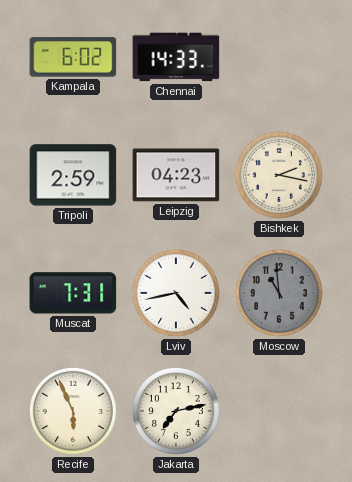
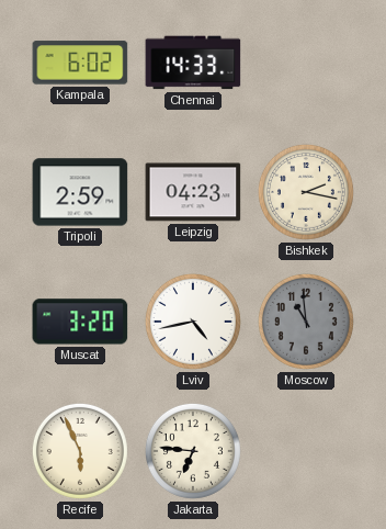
Muscat: 7:31 -> 3:20
Jakarta: 7:13 -> 6:46
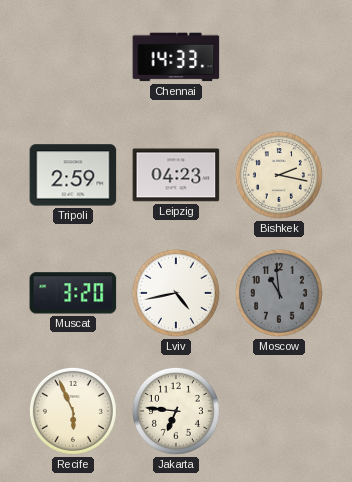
Kampala: 6:02 -> none
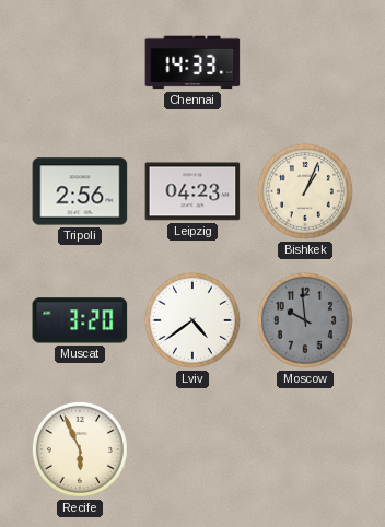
Tripoli: 2:59 -> 2:56
Bishkek: 2:17 -> 1:04
Lviv: 4:43 -> 4:39
Moscow: 10:59 -> 9:59
Jakarta: 6:46 -> none
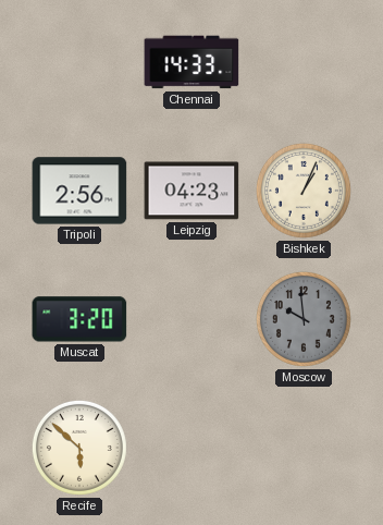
Lviv: 4:39 -> none
Recife: 5:56 -> 5:52
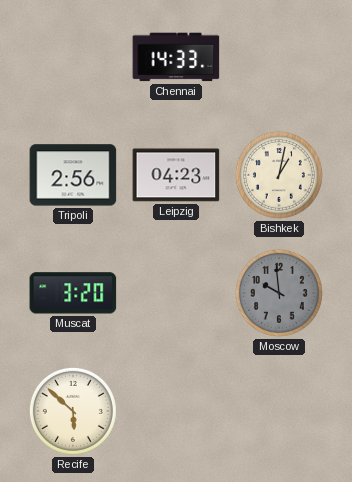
Bishkek: 1:04 -> 1:02
